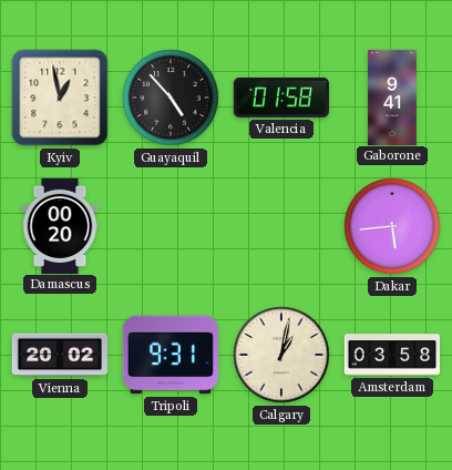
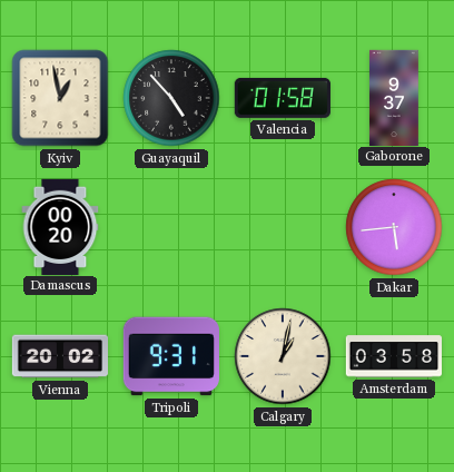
Gaborone: 9:41 -> 9:37
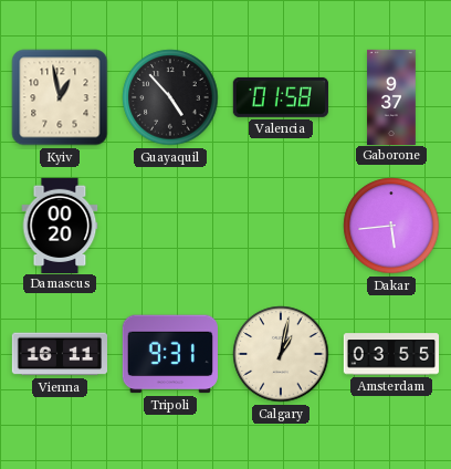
Vienna: 20:02 -> 16:11
Amsterdam: 03:58 -> 03:55
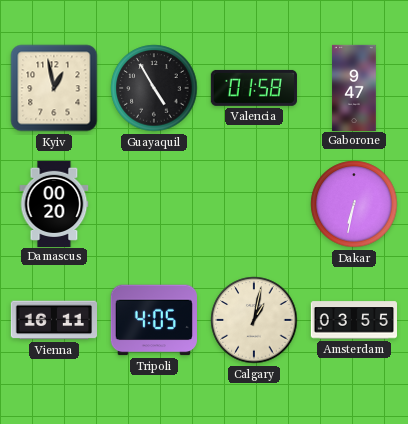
Guayaquil: 4:53 -> 4:55
Gaborone: 9:37 -> 9:47
Dakar: 5:44 -> 6:32
Tripoli: 9:31 -> 4:05
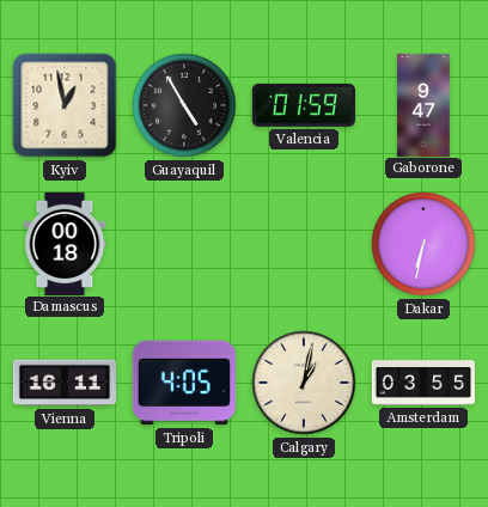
Valencia: 01:58 -> 01:59
Damascus: 00:20 -> 00:18
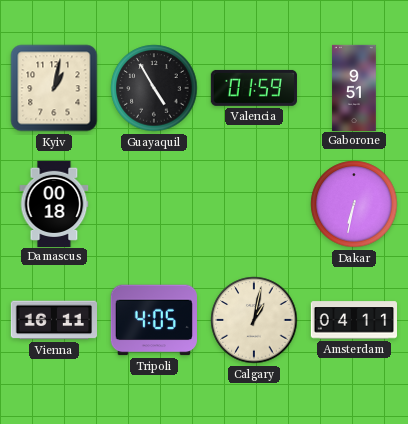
Kyiv: 12:58 -> 1:02
Gaborone: 9:47 -> 9:51
Amsterdam: 03:55 -> 04:11
